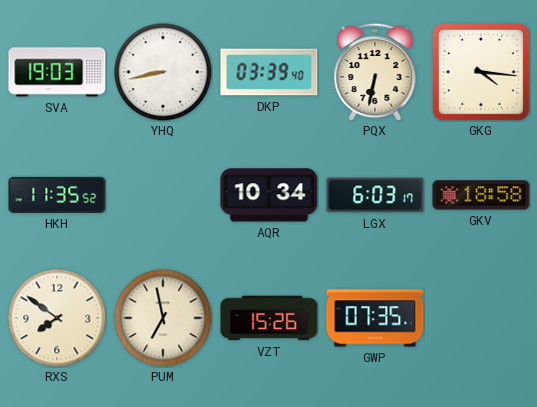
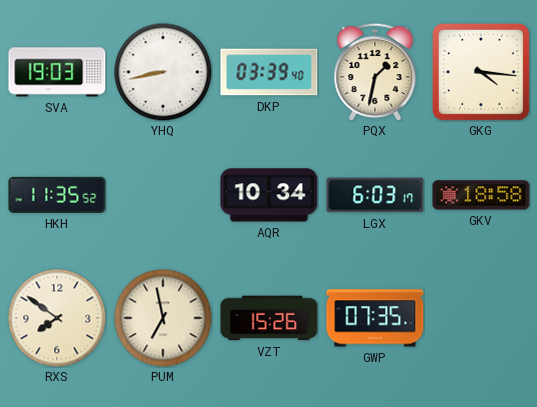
PQX: 6:32 -> 1:32
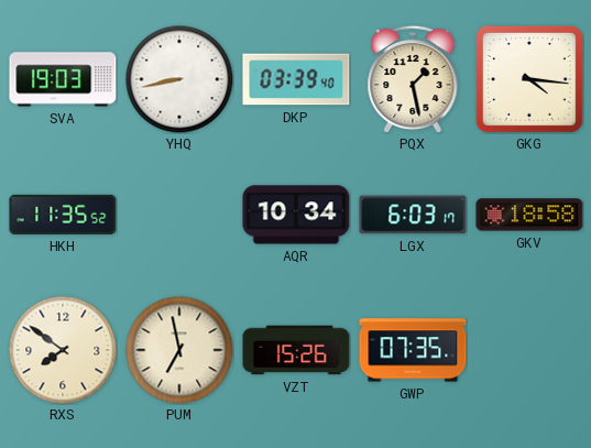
PQX: 1:32 -> 1:28
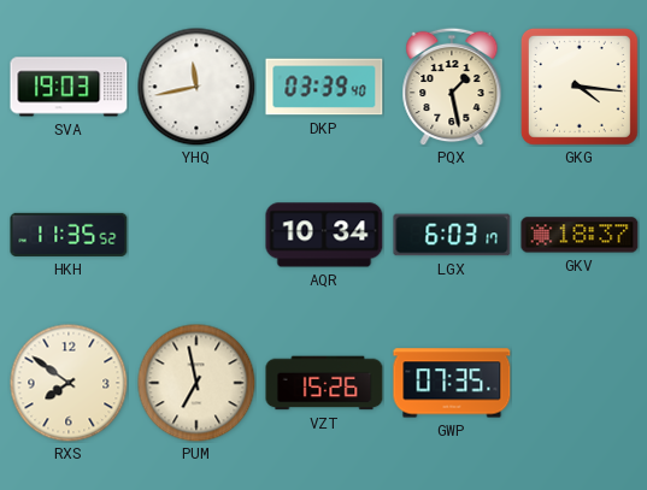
YHQ: 8:43 -> 11:43
GKV: 18:58 -> 18:37
